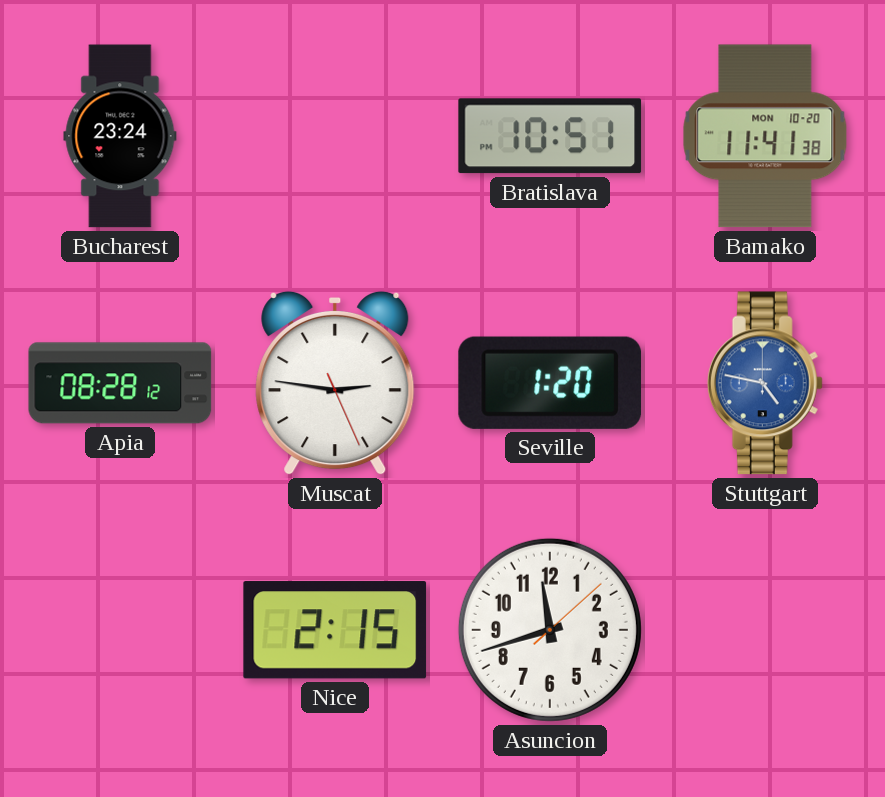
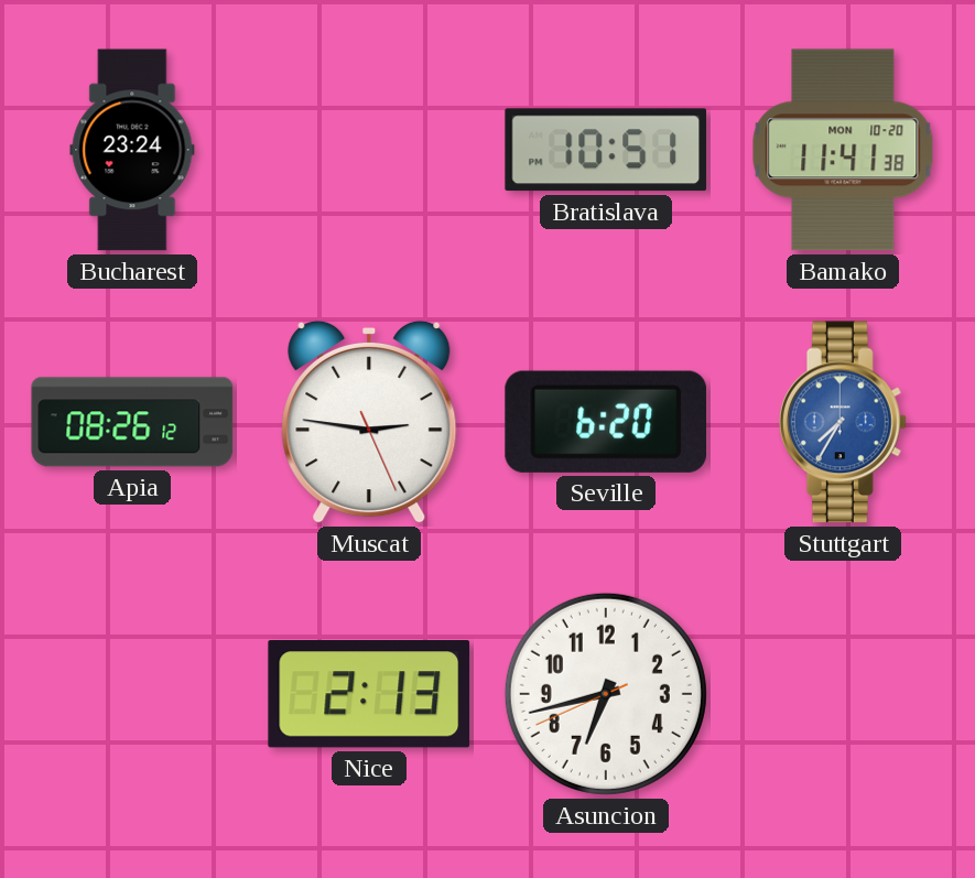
Apia: 08:28 -> 08:26
Seville: 1:20 -> 6:20
Stuttgart: 4:47 -> 7:35
Nice: 2:15 -> 2:13
Asuncion: 11:42 -> 6:42
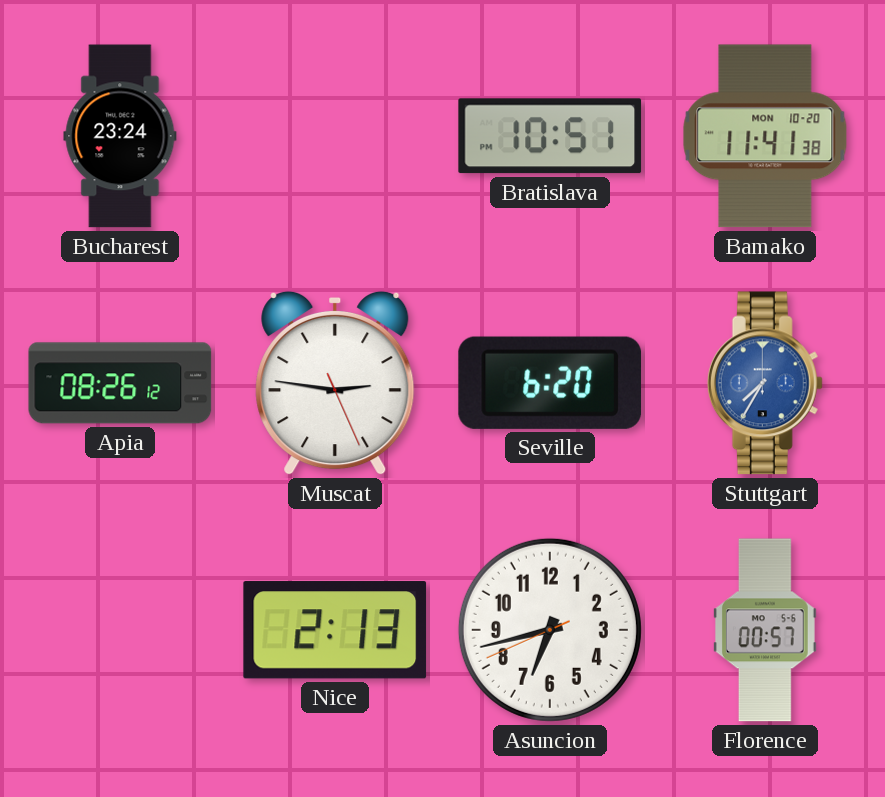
Florence: none -> 00:57
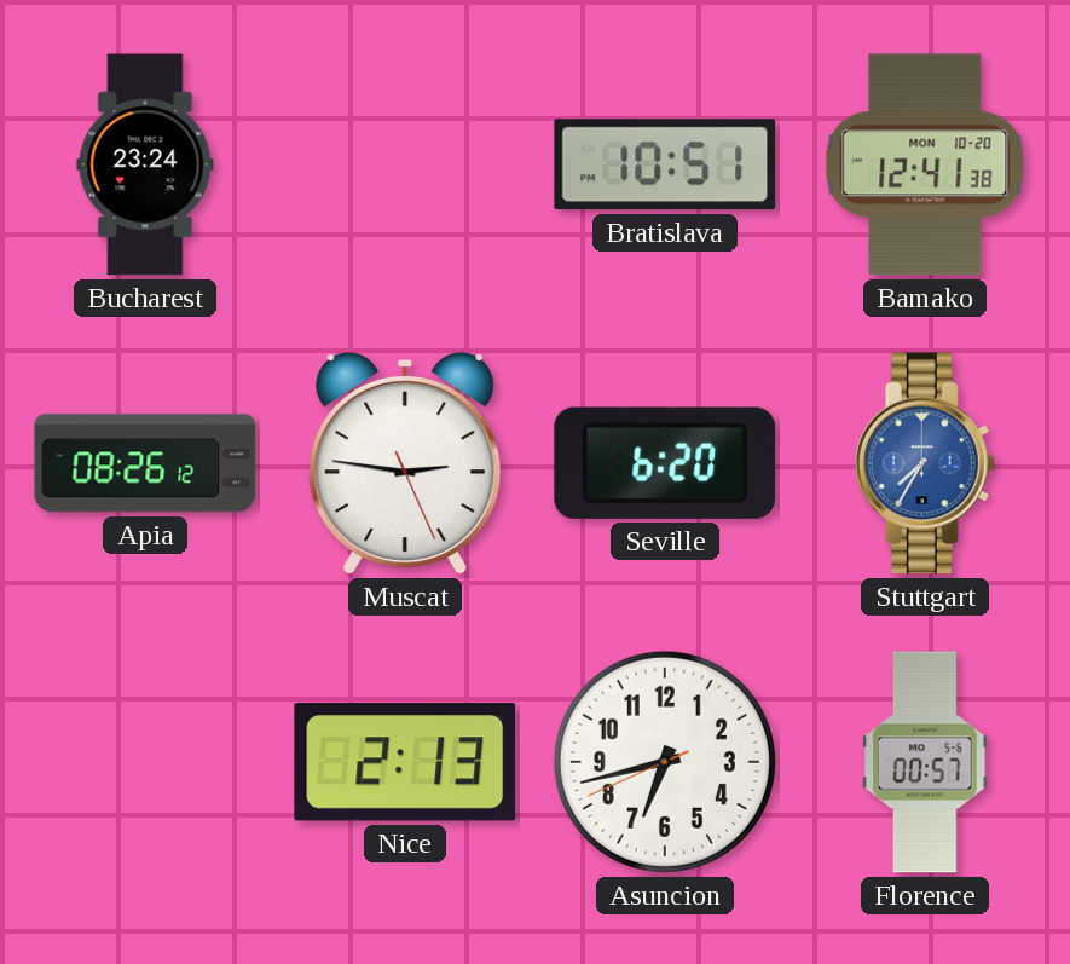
Bamako: 11:41 -> 12:41
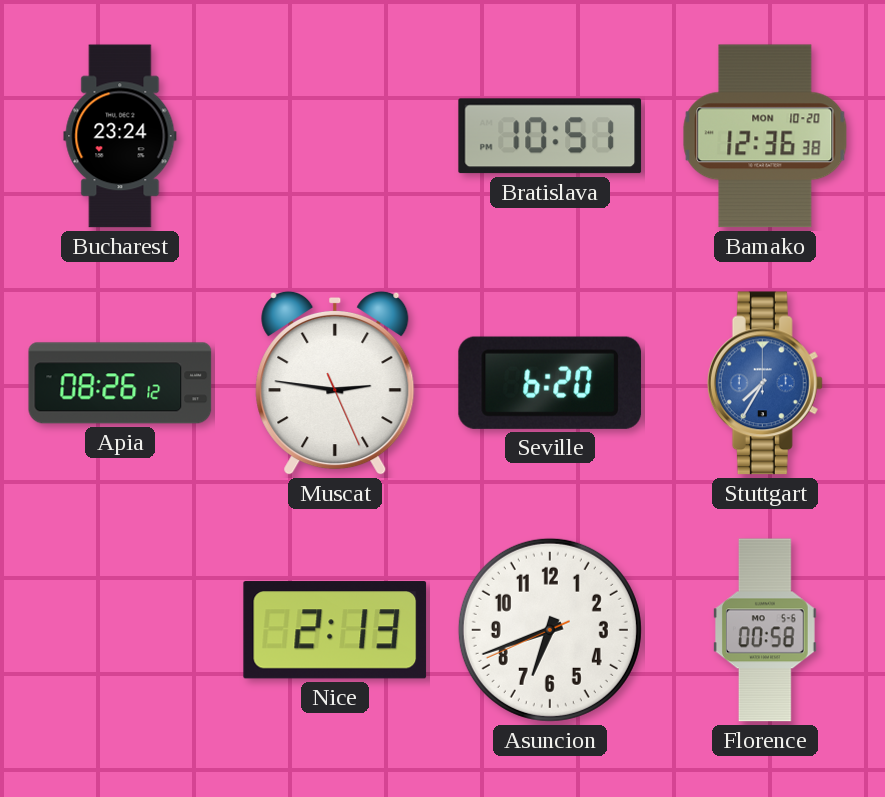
Bamako: 12:41 -> 12:36
Asuncion: 6:42 -> 6:41
Florence: 00:57 -> 00:58
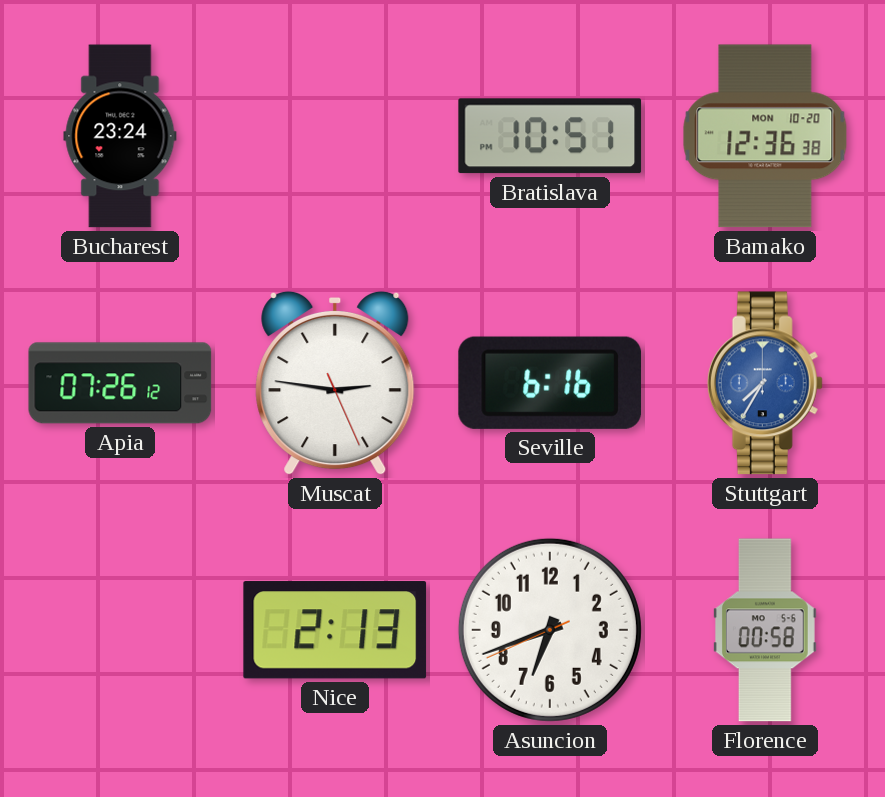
Apia: 08:26 -> 07:26
Seville: 6:20 -> 6:16
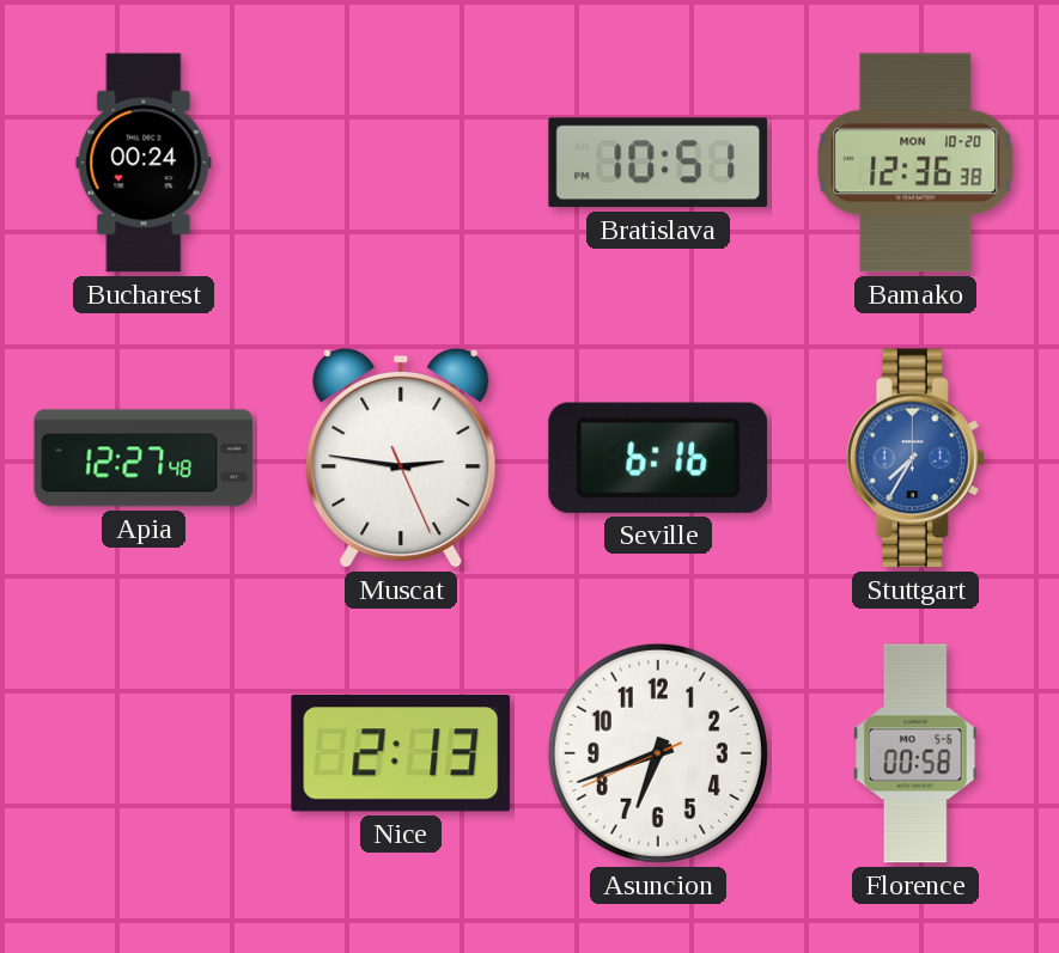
Bucharest: 23:24 -> 00:24
Apia: 07:26 -> 12:27
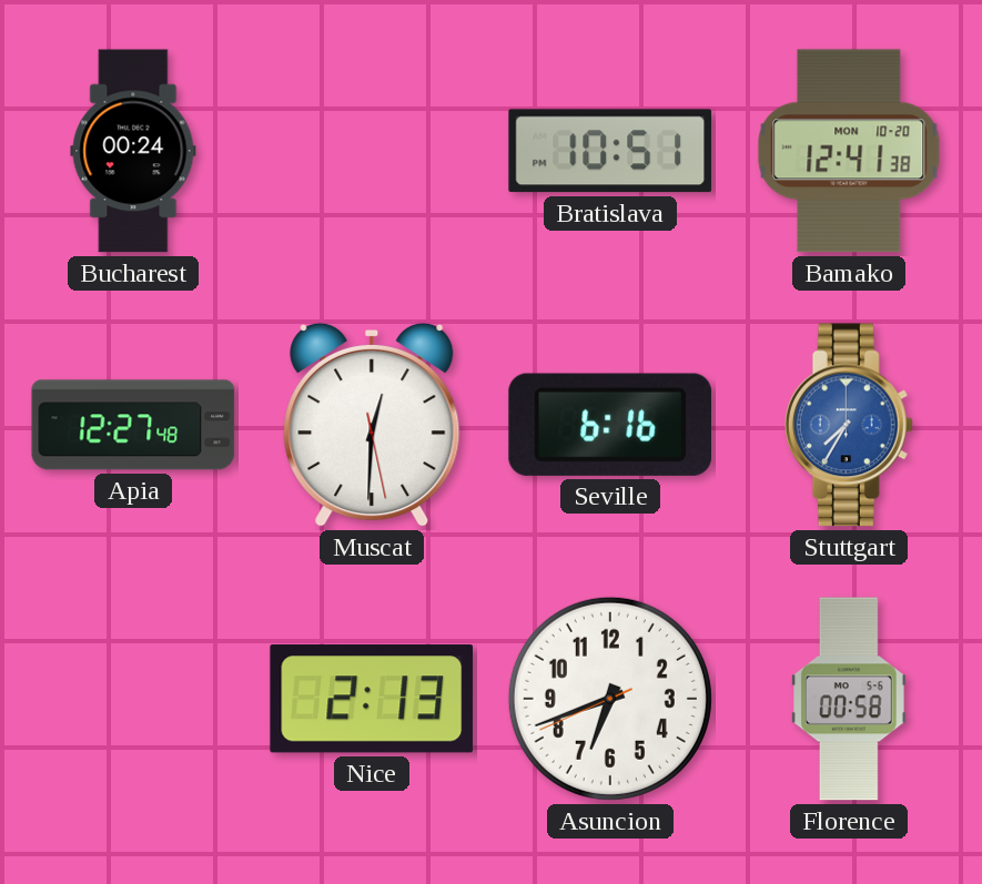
Bamako: 12:36 -> 12:41
Muscat: 2:46 -> 12:30
